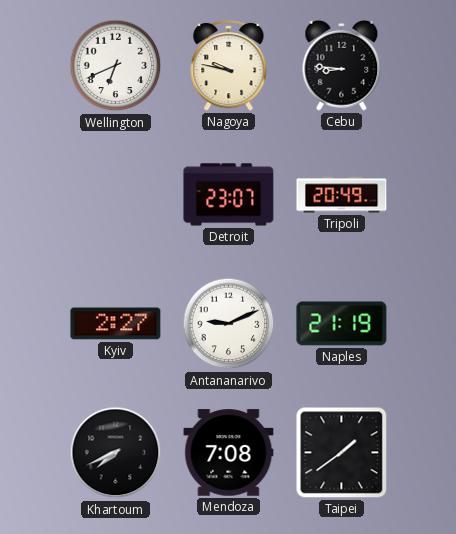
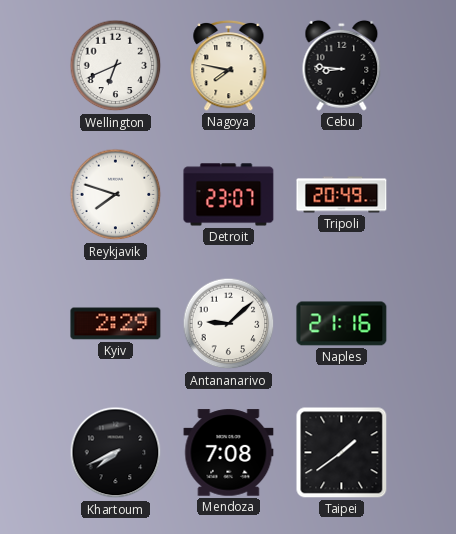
Nagoya: 9:47 -> 7:47
Reykjavik: none -> 7:48
Kyiv: 2:27 -> 2:29
Antananarivo: 9:11 -> 9:08
Naples: 21:19 -> 21:16
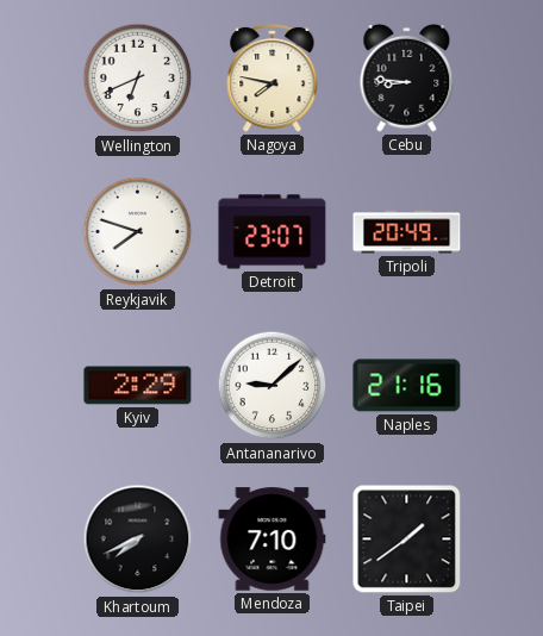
Mendoza: 7:08 -> 7:10
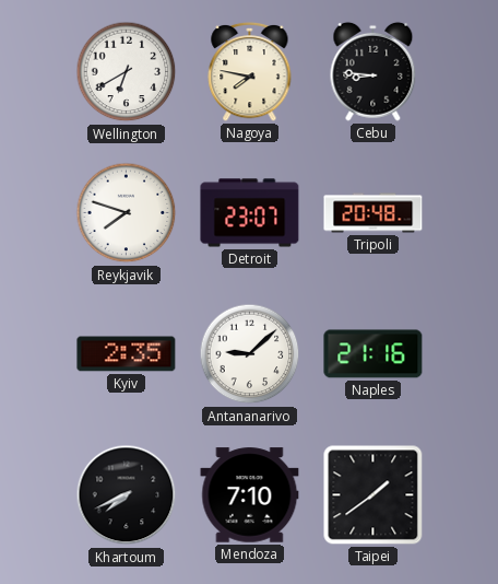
Wellington: 6:41 -> 6:40
Tripoli: 20:49 -> 20:48
Kyiv: 2:29 -> 2:35
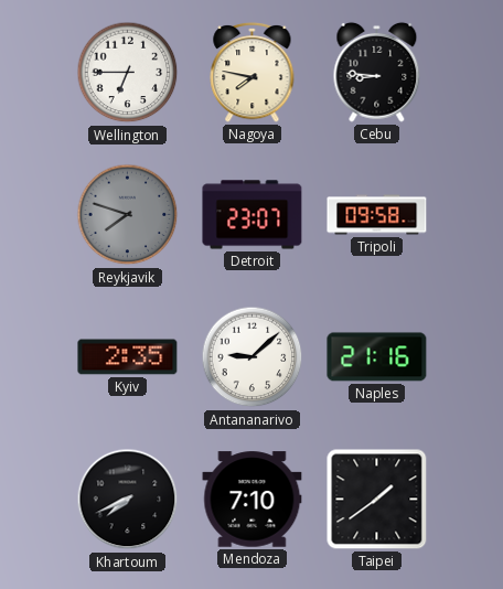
Wellington: 6:40 -> 6:45
Reykjavik dial: white -> grey
Tripoli: 20:48 -> 09:58
